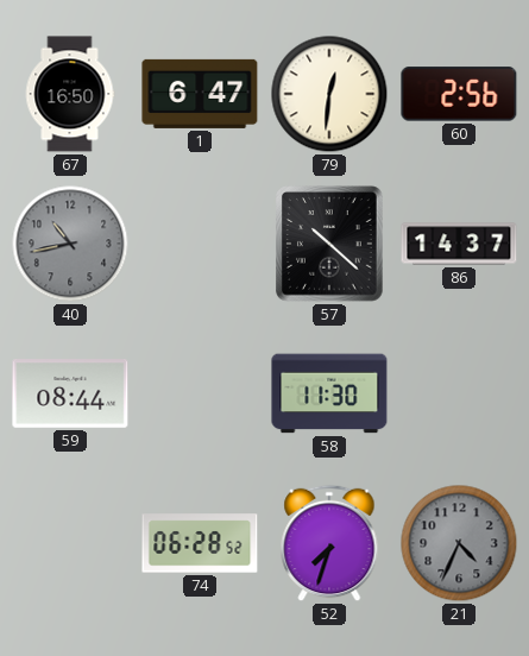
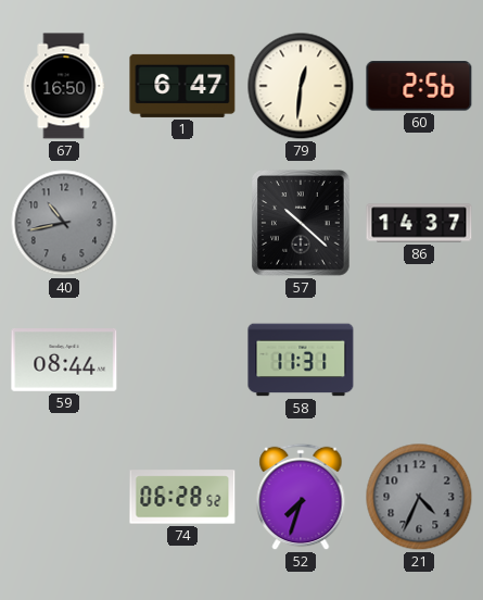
58: 11:30 -> 11:31
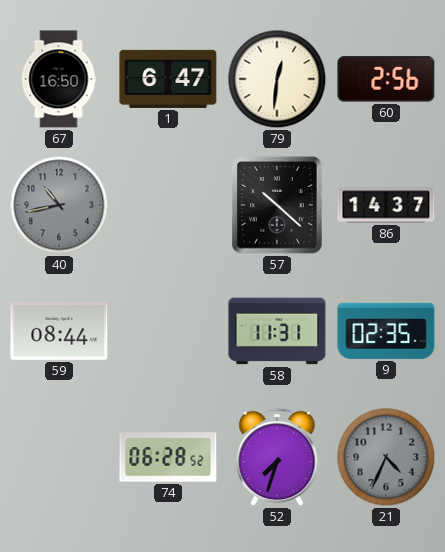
9: none -> 02:35
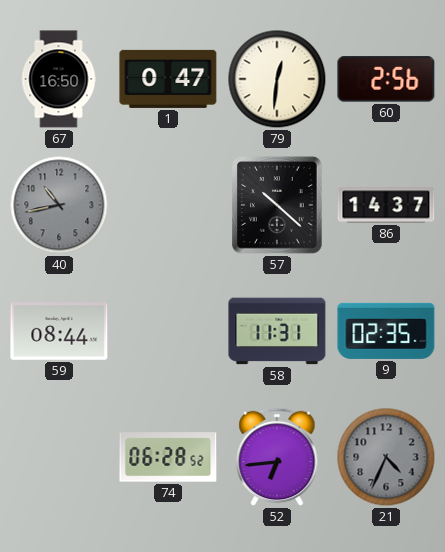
1: 6:47 -> 0:47
52: 7:33 -> 6:44
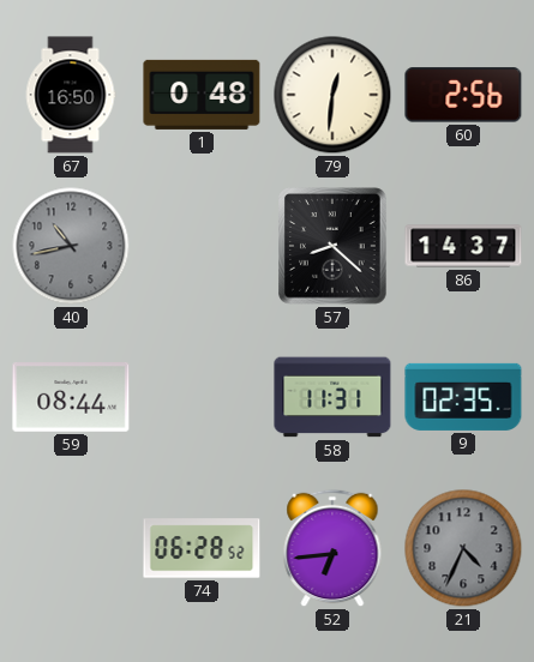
1: 0:47 -> 0:48
57: 10:22 -> 8:22
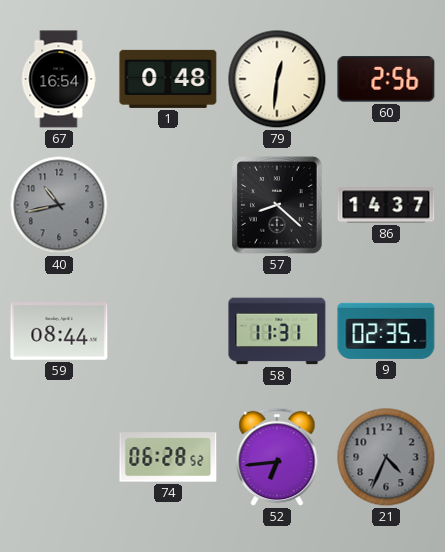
67: 16:50 -> 16:54
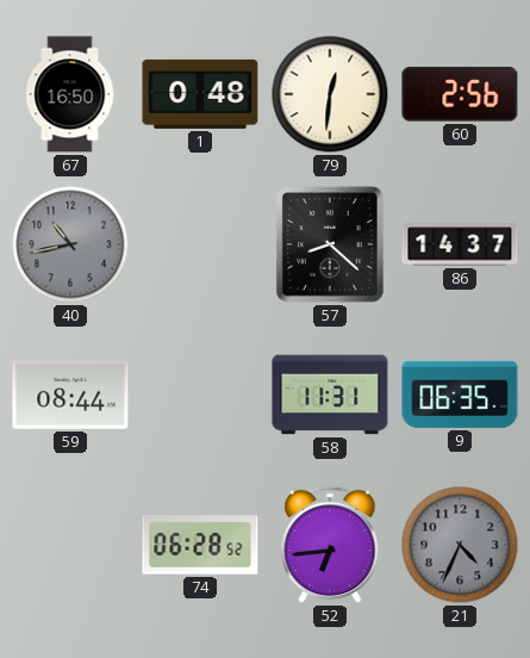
67: 16:54 -> 16:50
9: 02:35 -> 06:35
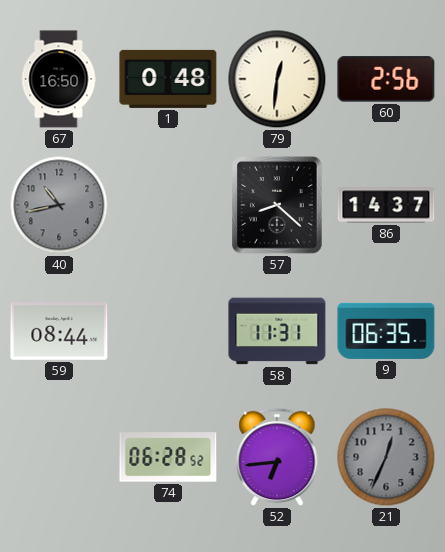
21: 4:34 -> 12:34
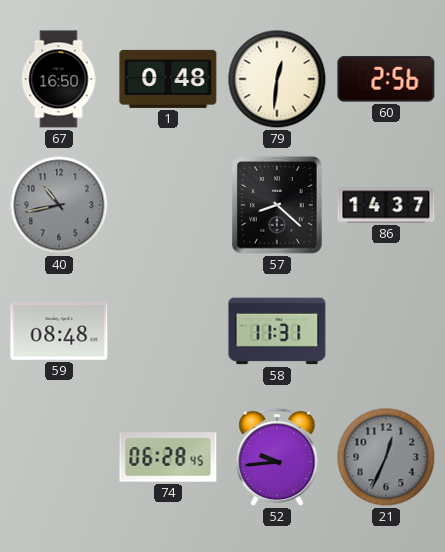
59: 08:44 -> 08:48
9: 06:35 -> none
74: 06:28:52 -> 06:28:45
52: 6:44 -> 9:44
